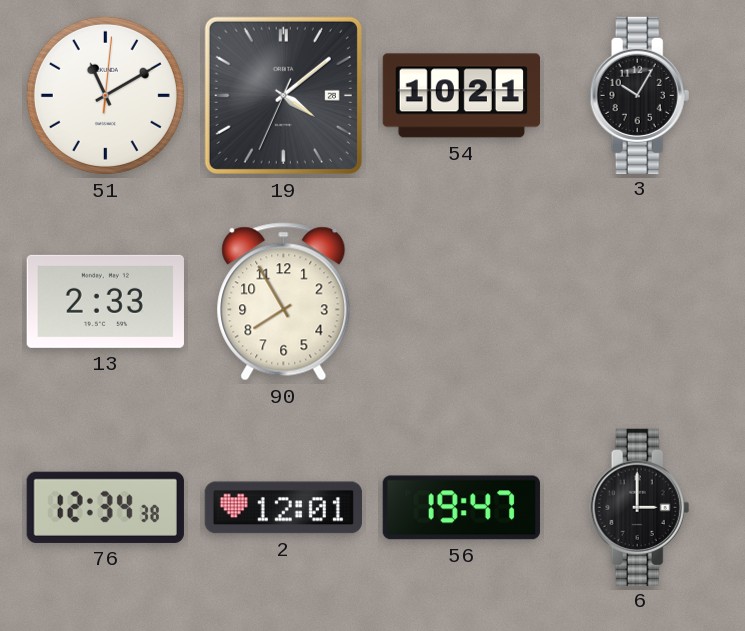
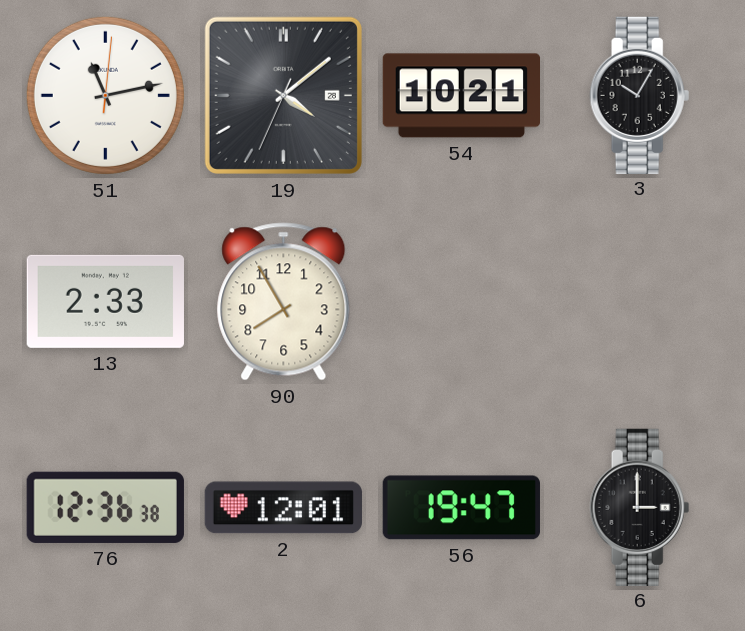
51: 11:10 -> 11:13
76: 12:34 -> 12:36
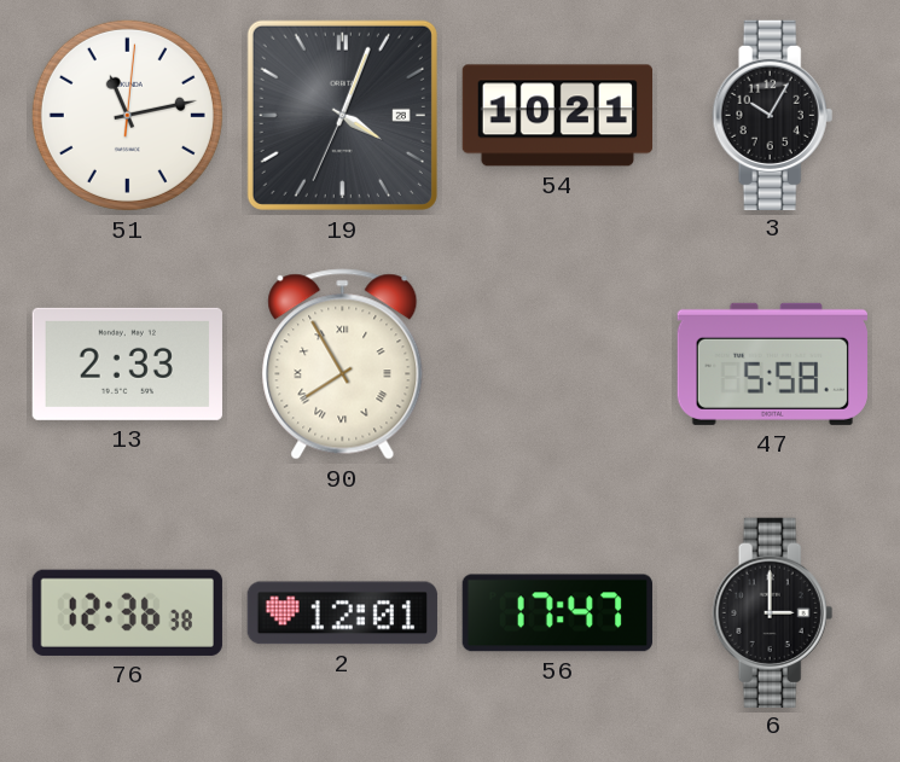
19: 4:08 -> 4:03
90 numerals: Arabic -> Roman
47: none -> 5:58
56: 19:47 -> 17:47
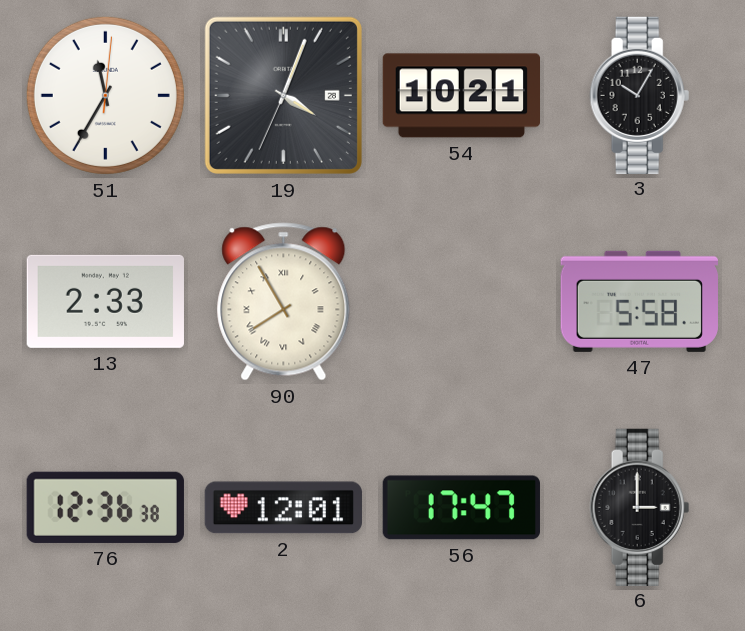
51: 11:13 -> 11:35
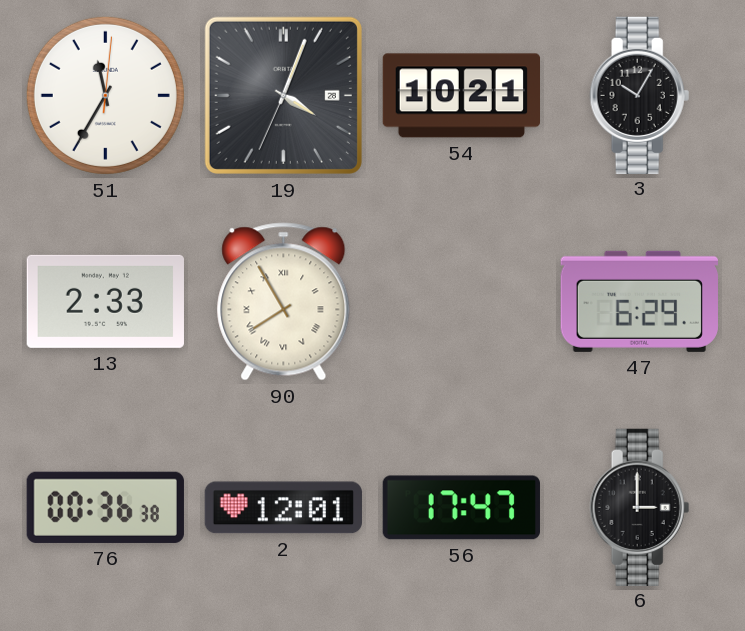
47: 5:58 -> 6:29
76: 12:36 -> 00:36
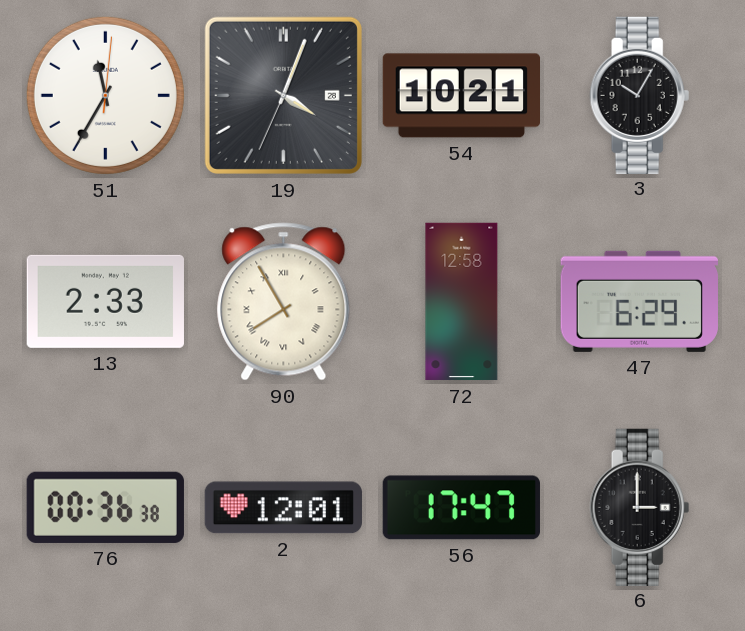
72: none -> 12:58
